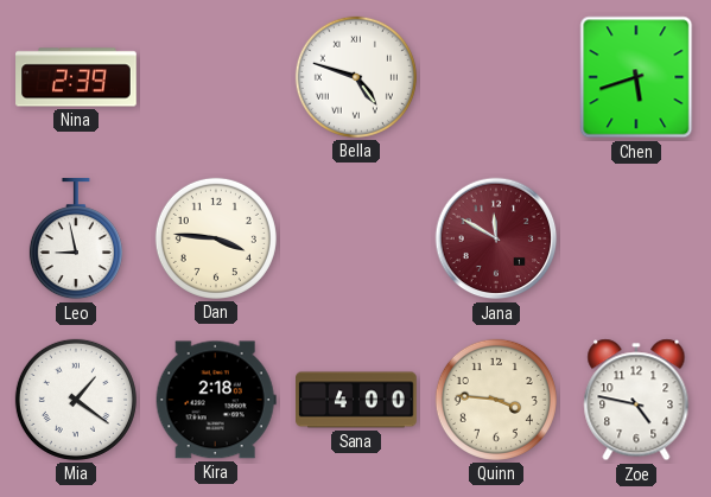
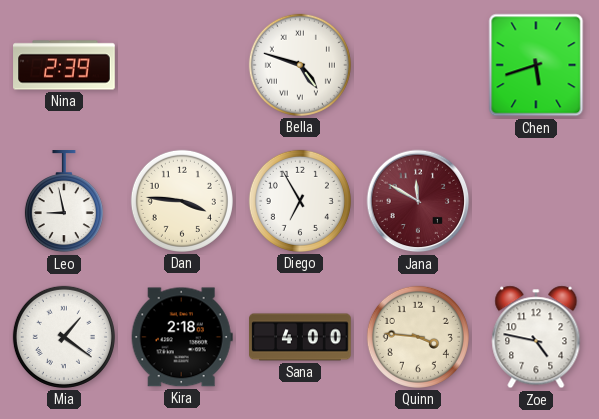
Diego: none -> 6:55
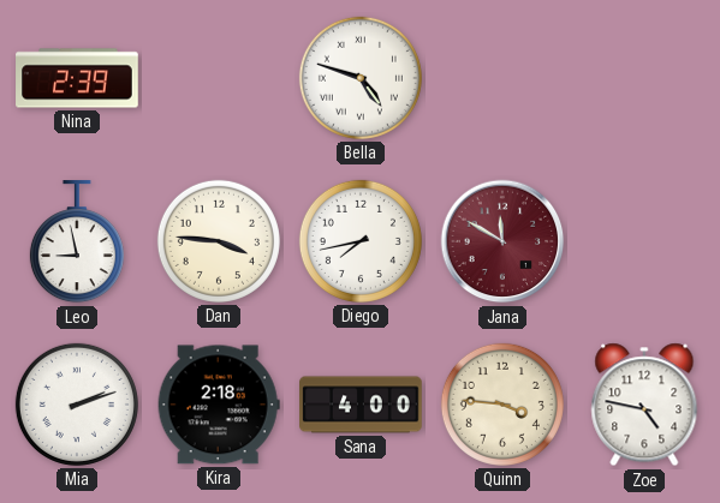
Chen: 5:42 -> none
Diego: 6:55 -> 7:43
Mia: 1:21 -> 2:12
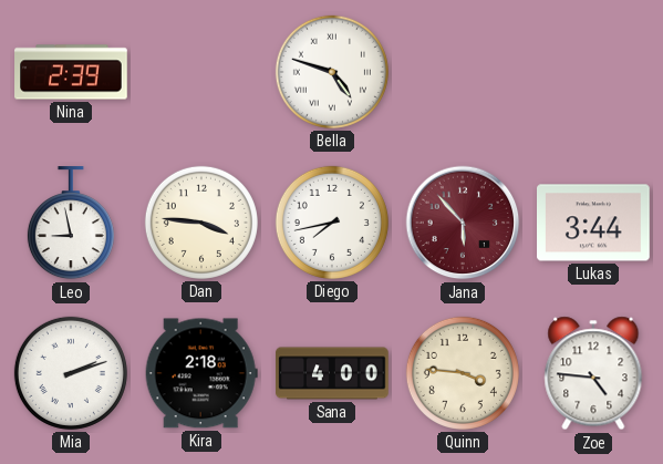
Jana: 11:50 -> 5:53
Lukas: none -> 3:44
Zoe: 4:47 -> 4:46
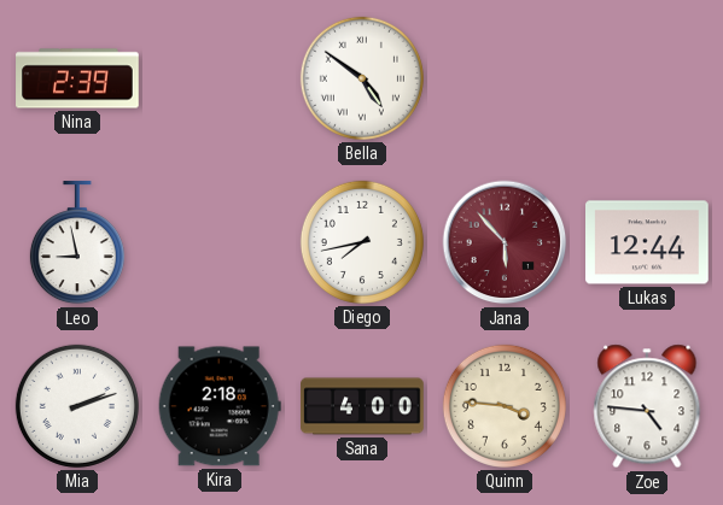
Bella: 4:48 -> 4:51
Dan: 3:46 -> none
Lukas: 3:44 -> 12:44
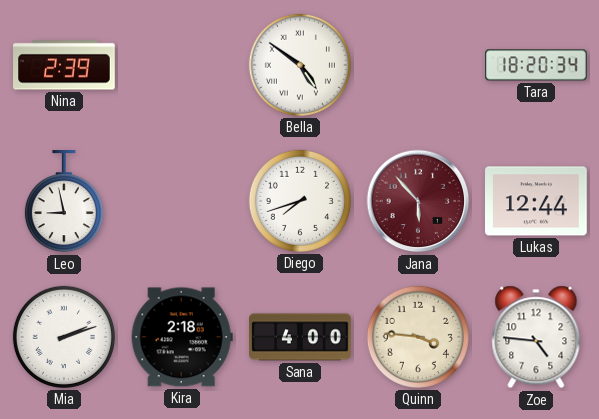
Tara: none -> 18:20
Diego: 7:43 -> 7:42
